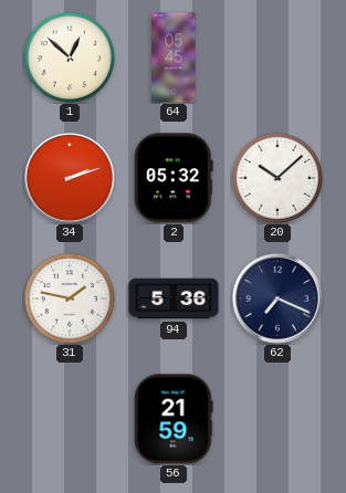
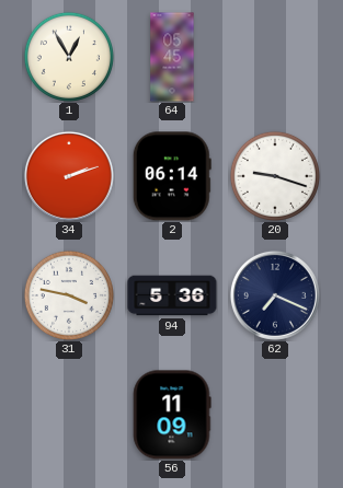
1: 12:52 -> 12:55
2: 05:32 -> 06:14
20: 10:08 -> 9:18
31: 1:47 -> 3:47
56: 21:59 -> 11:09
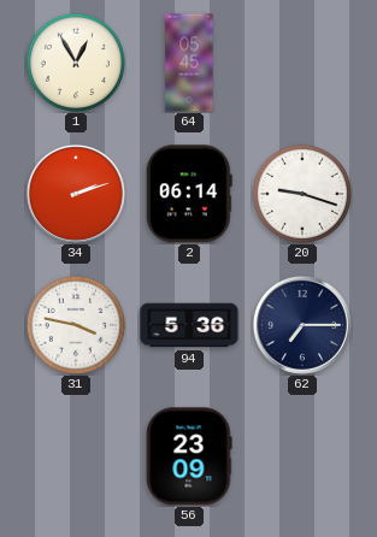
62: 7:19 -> 7:15
56: 11:09 -> 23:09
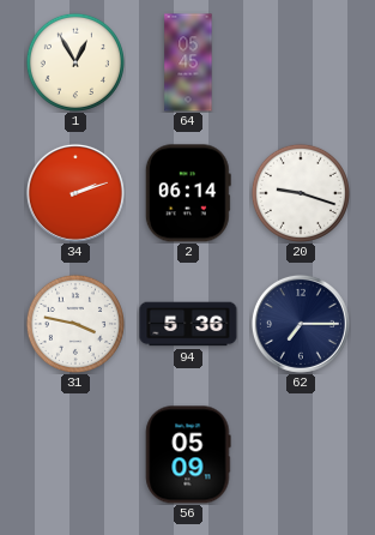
56: 23:09 -> 05:09
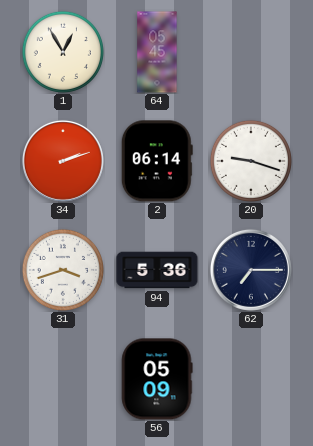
31: 3:47 -> 3:42
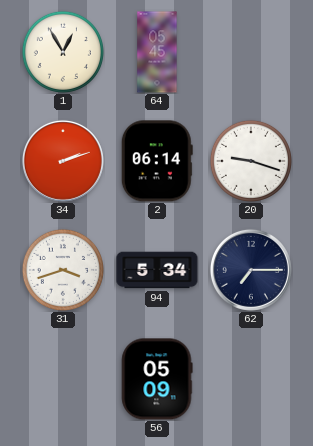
94: 5:36 -> 5:34
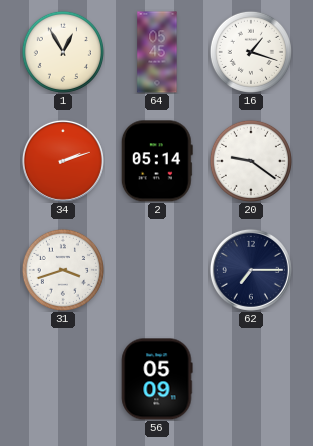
16: none -> 1:18
2: 06:14 -> 05:14
20: 9:18 -> 9:21
94: 5:34 -> none
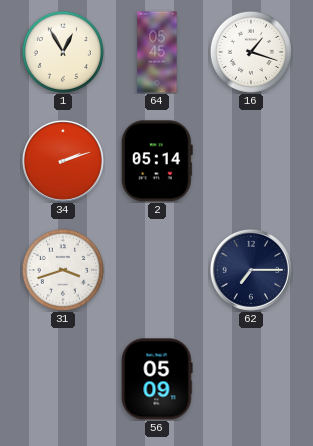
20: 9:21 -> none
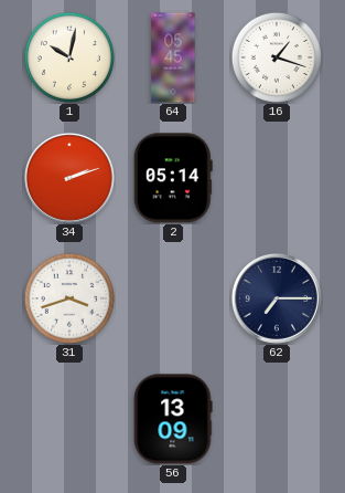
1: 12:55 -> 10:02
56: 05:09 -> 13:09
